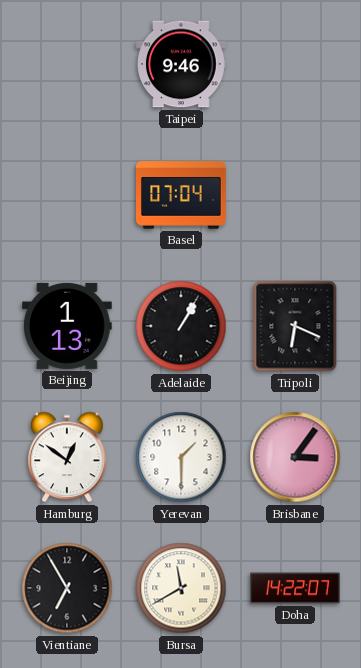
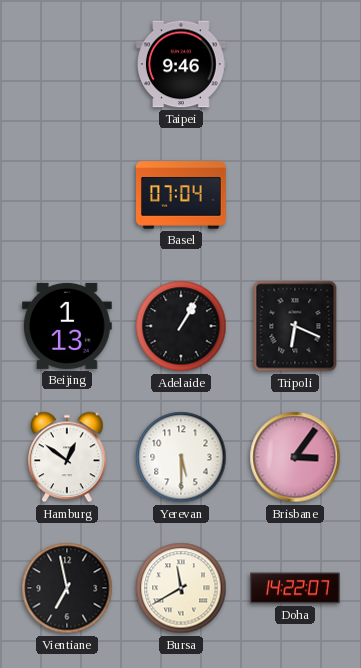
Yerevan: 1:30 -> 5:30
Vientiane: 6:55 -> 6:58
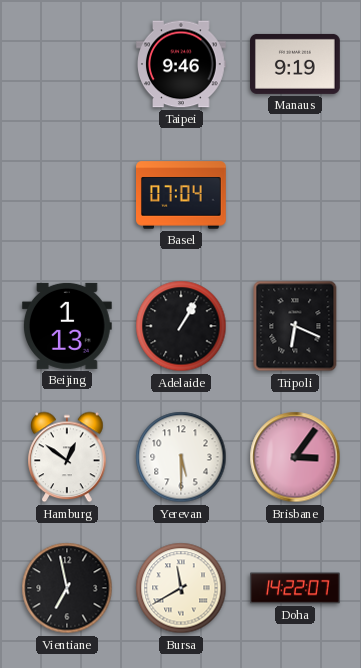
Manaus: none -> 9:19
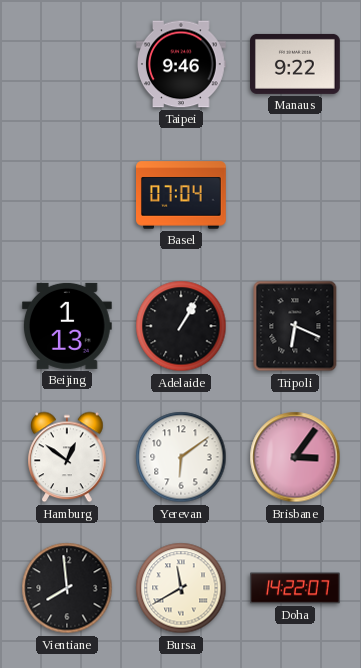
Manaus: 9:19 -> 9:22
Yerevan: 5:30 -> 6:09
Vientiane: 6:58 -> 7:59
